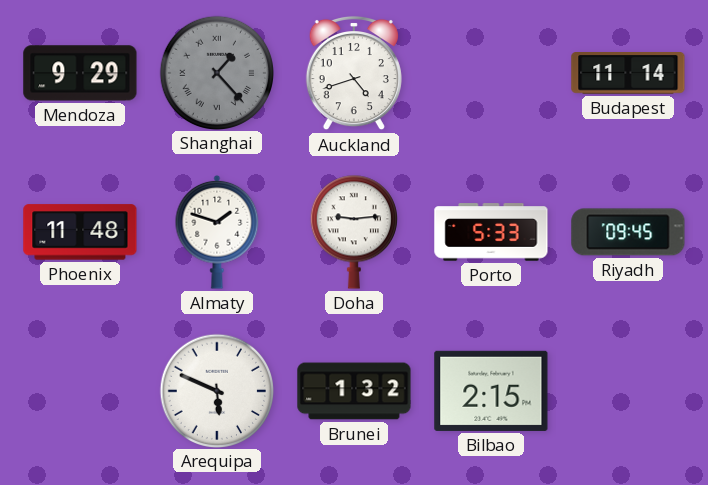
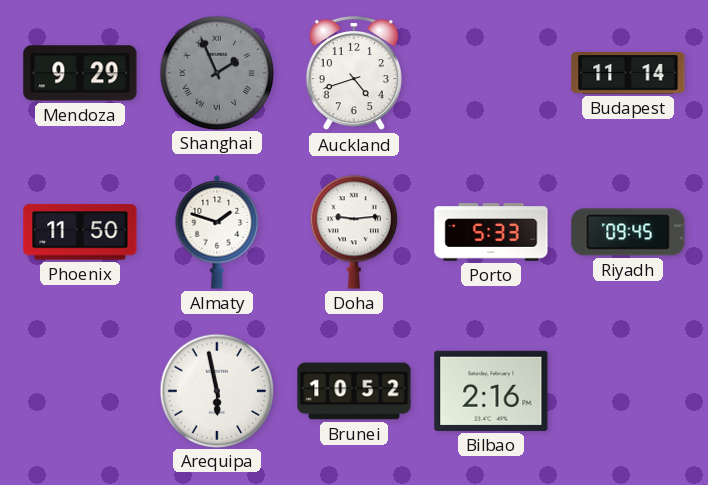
Shanghai: 1:23 -> 1:56
Phoenix: 11:48 -> 11:50
Arequipa: 5:49 -> 5:58
Brunei: 1:32 -> 10:52
Bilbao: 2:15 -> 2:16
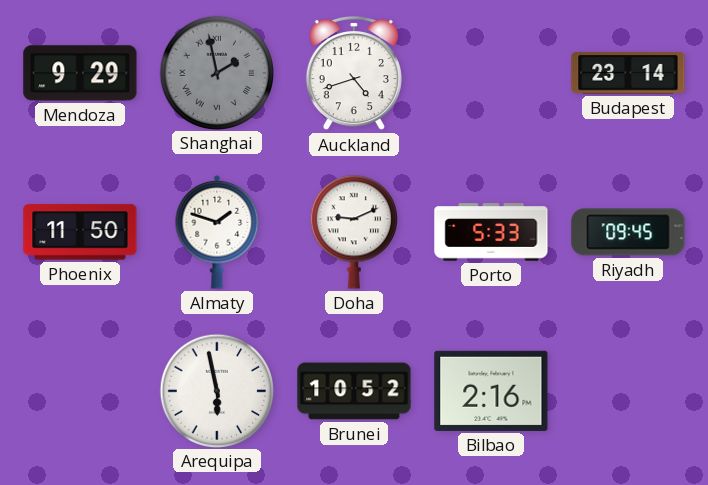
Shanghai: 1:56 -> 1:58
Budapest: 11:14 -> 23:14
Doha: 9:14 -> 9:11
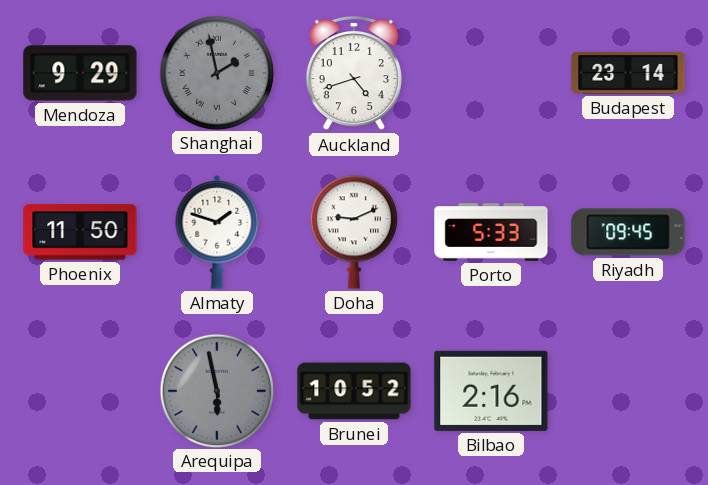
Arequipa dial: white -> grey
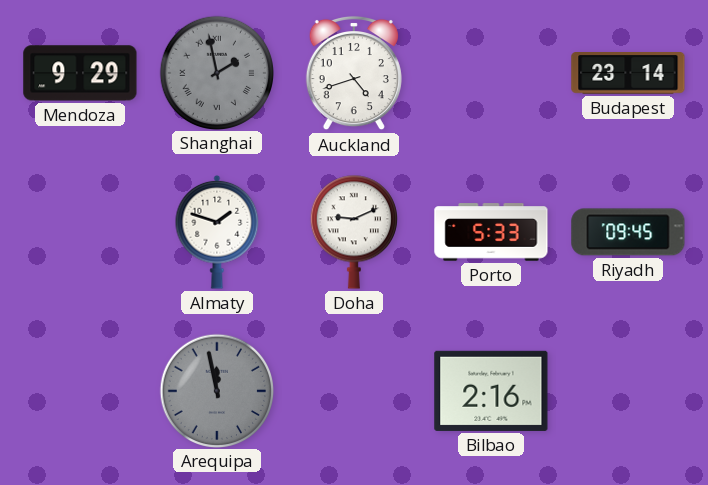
Phoenix: 11:50 -> none
Arequipa: 5:58 -> 11:58
Brunei: 10:52 -> none
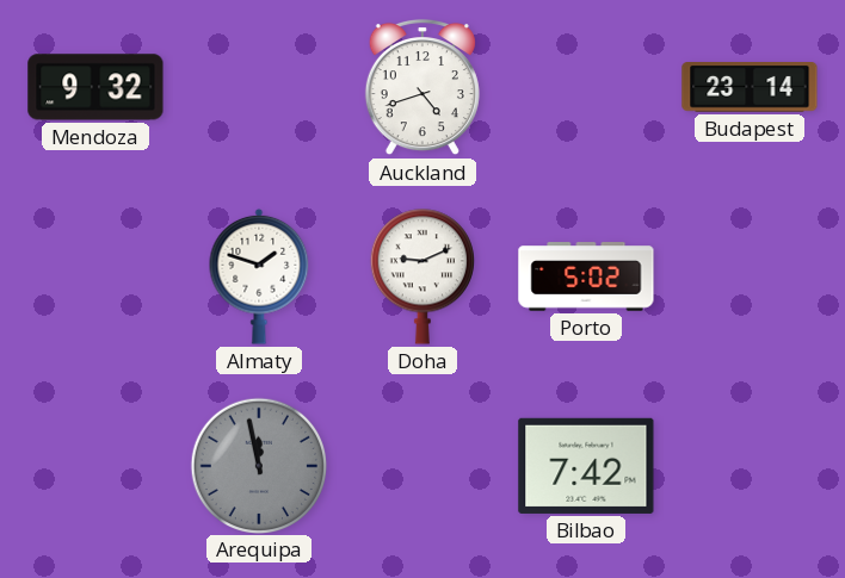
Mendoza: 9:29 -> 9:32
Shanghai: 1:58 -> none
Porto: 5:33 -> 5:02
Riyadh: 09:45 -> none
Bilbao: 2:16 -> 7:42
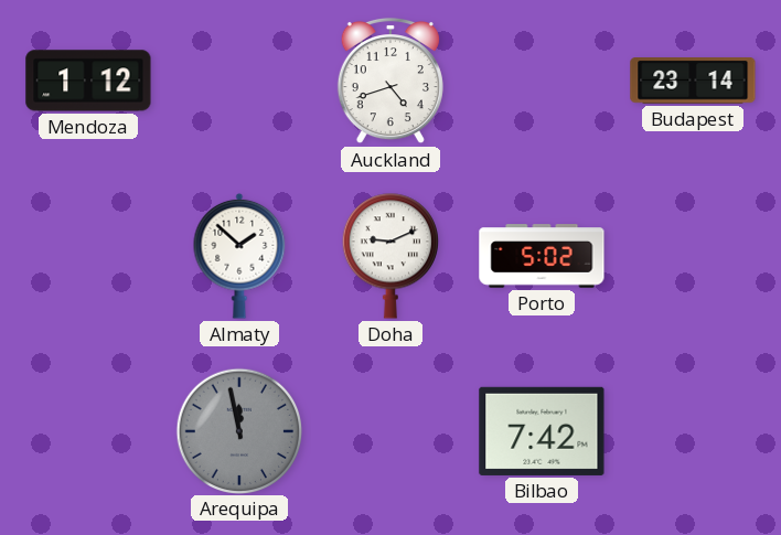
Mendoza: 9:32 -> 1:12
Almaty: 1:48 -> 1:52
